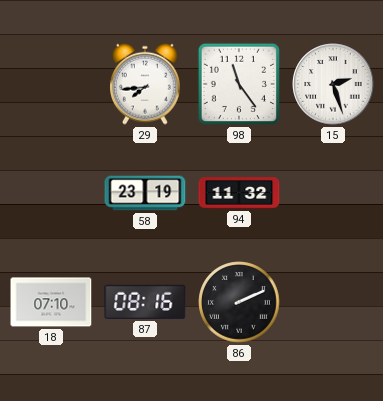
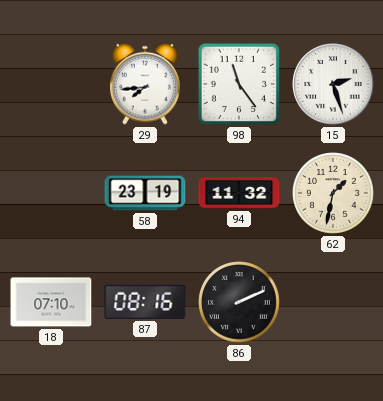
62: none -> 1:32
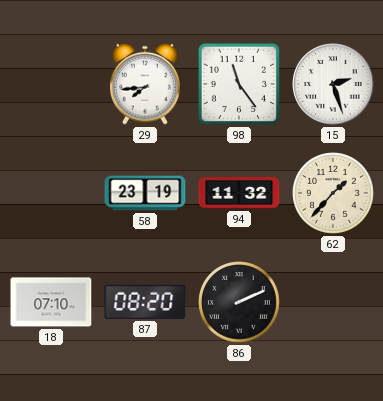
62: 1:32 -> 1:37
87: 08:16 -> 08:20
